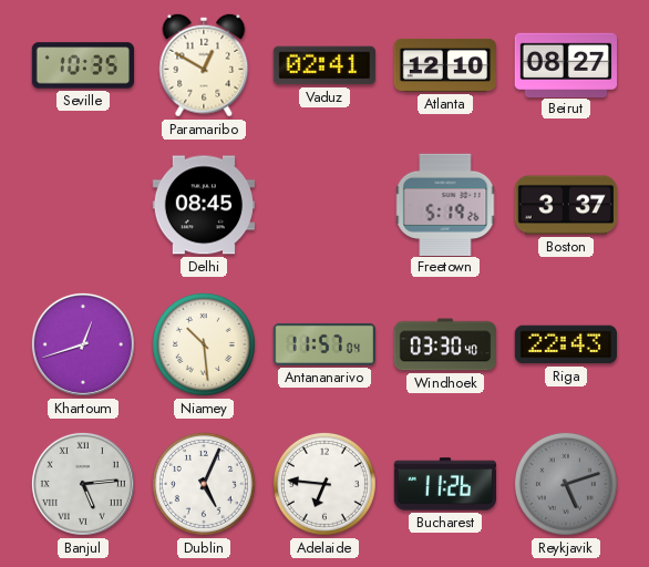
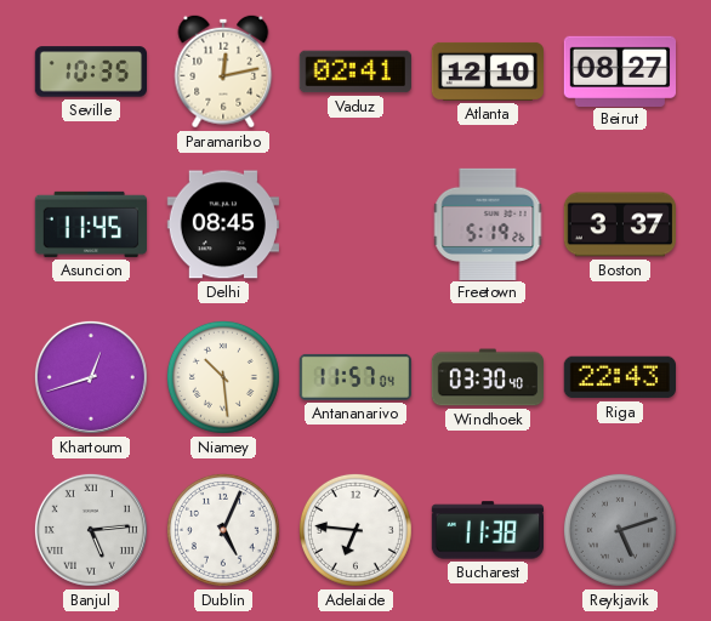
Paramaribo: 12:50 -> 12:13
Asuncion: none -> 11:45
Bucharest: 11:26 -> 11:38
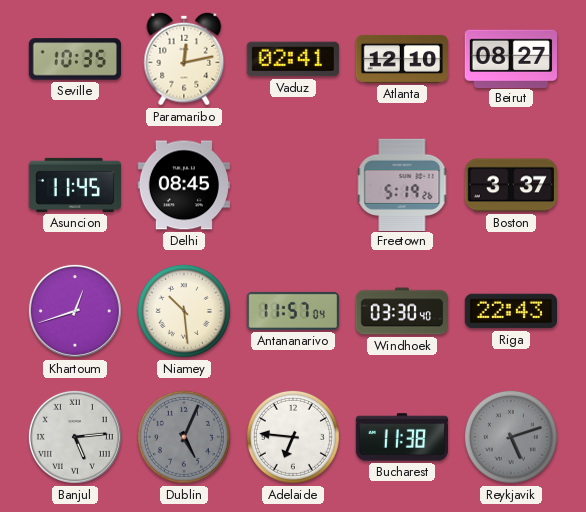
Dublin dial: white -> grey
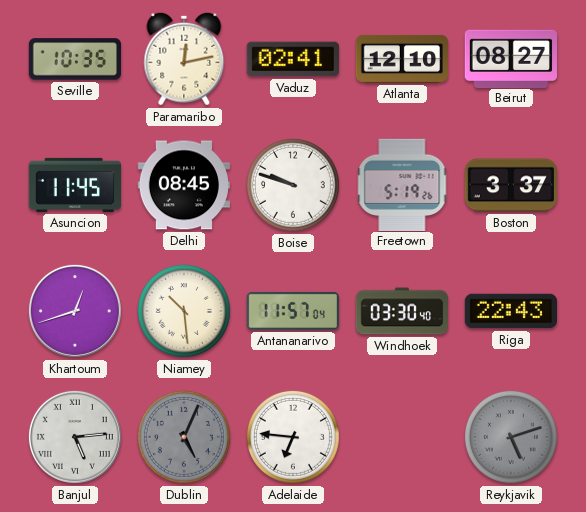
Boise: none -> 9:48
Bucharest: 11:38 -> none
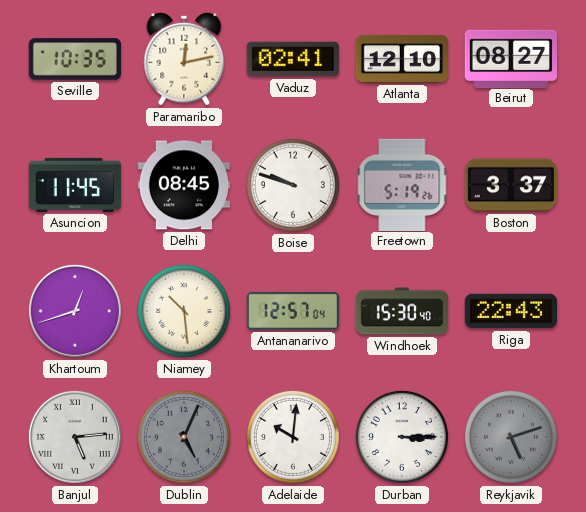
Antananarivo: 11:57 -> 12:57
Windhoek: 03:30 -> 15:30
Adelaide: 6:46 -> 10:01
Durban: none -> 3:15
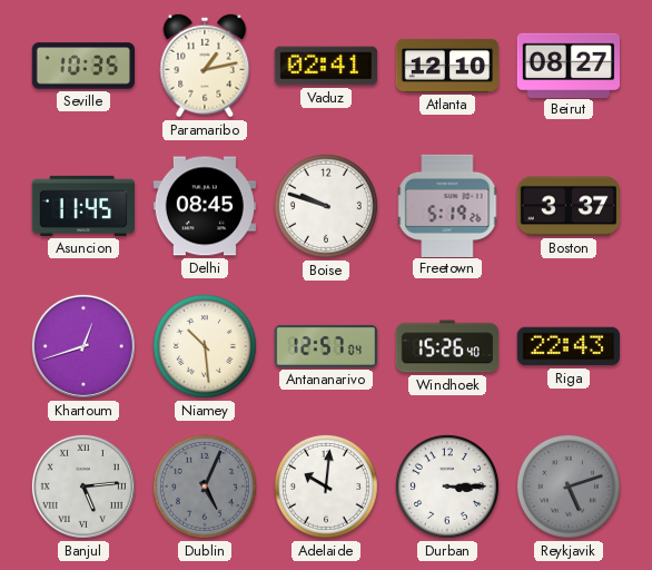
Paramaribo: 12:13 -> 1:13
Windhoek: 15:30 -> 15:26
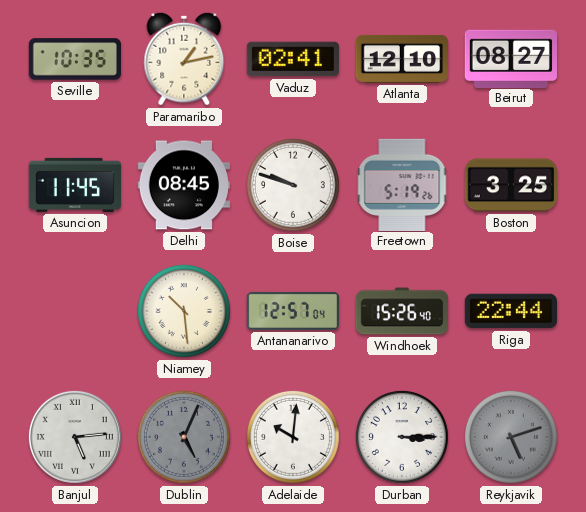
Boston: 3:37 -> 3:25
Khartoum: 12:42 -> none
Riga: 22:43 -> 22:44
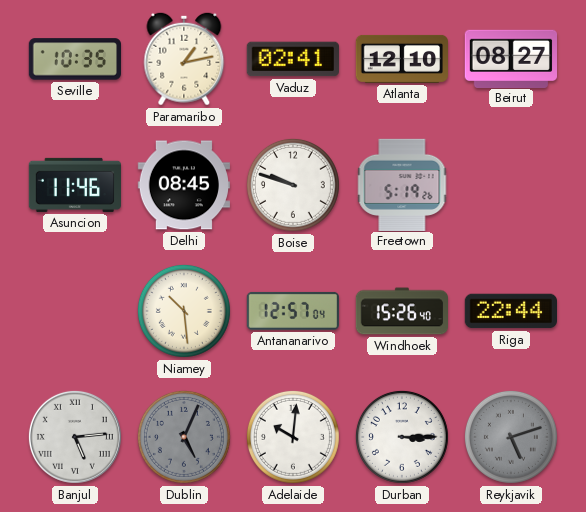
Asuncion: 11:45 -> 11:46
Boston: 3:25 -> none
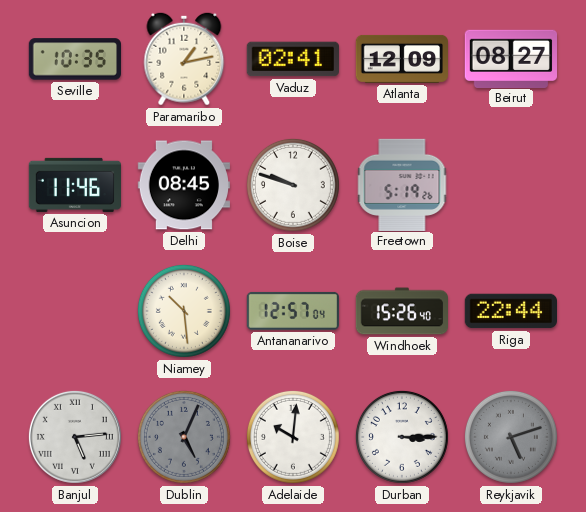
Atlanta: 12:10 -> 12:09
